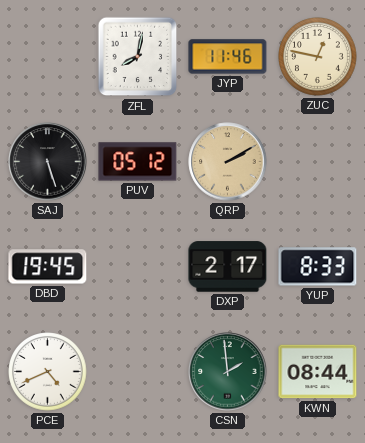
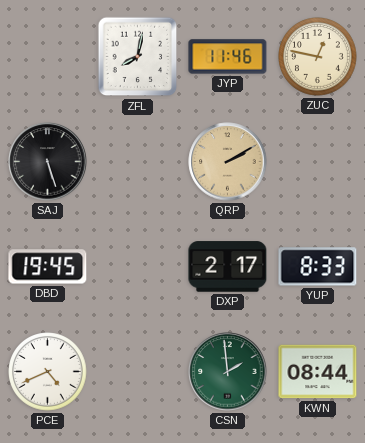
PUV: 05:12 -> none
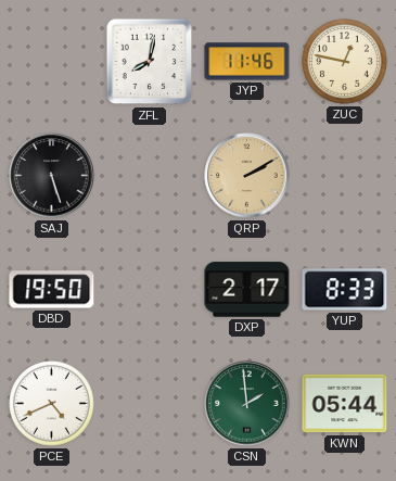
DBD: 19:45 -> 19:50
KWN: 08:44 -> 05:44
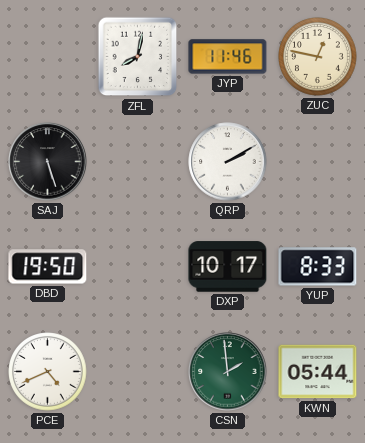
QRP dial: champagne -> white
DXP: 2:17 -> 10:17
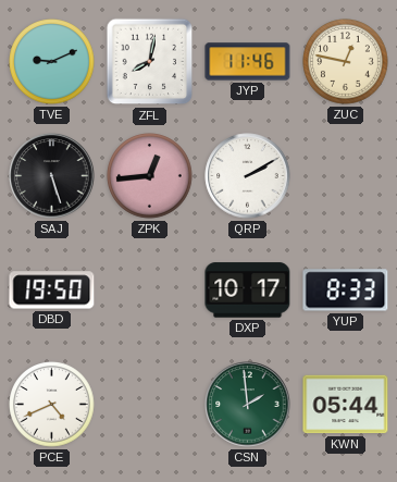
TVE: none -> 9:11
ZPK: none -> 12:44
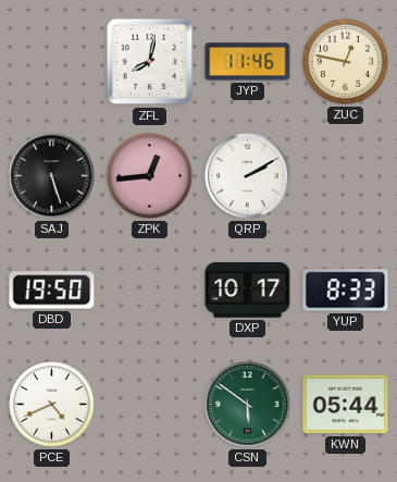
TVE: 9:11 -> none
CSN: 1:59 -> 5:51
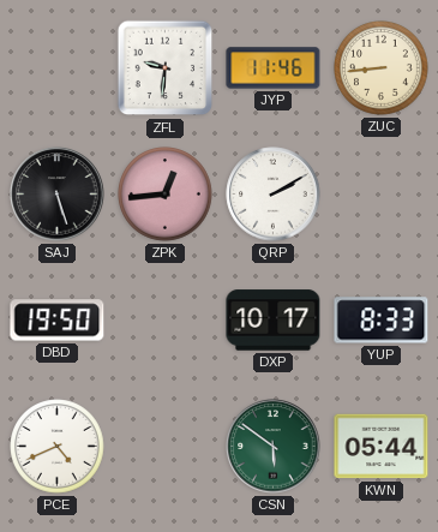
ZFL: 8:02 -> 9:31
ZUC: 12:47 -> 8:44
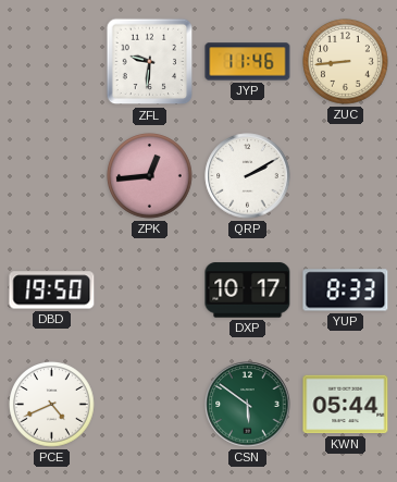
SAJ: 5:27 -> none
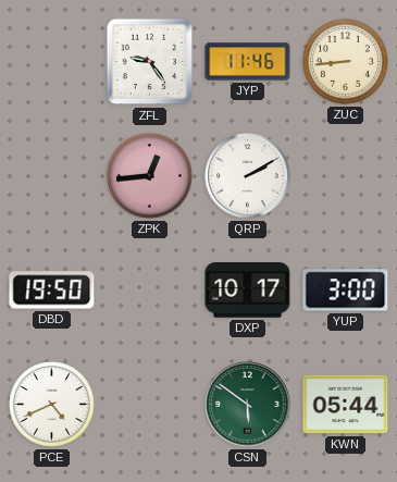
ZFL: 9:31 -> 9:24
YUP: 8:33 -> 3:00
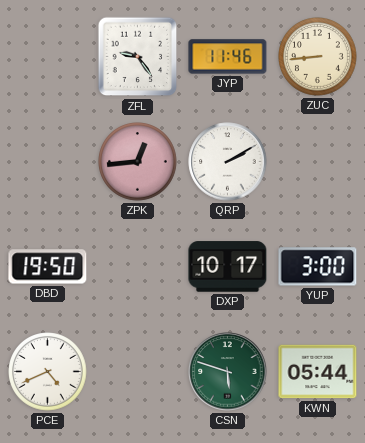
CSN: 5:51 -> 5:48
